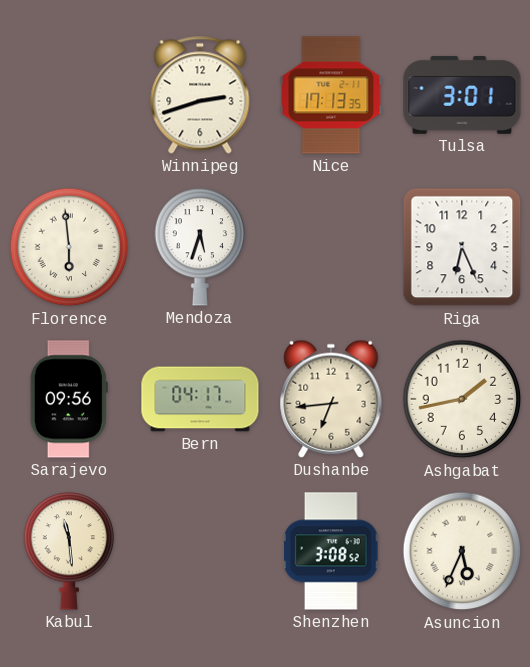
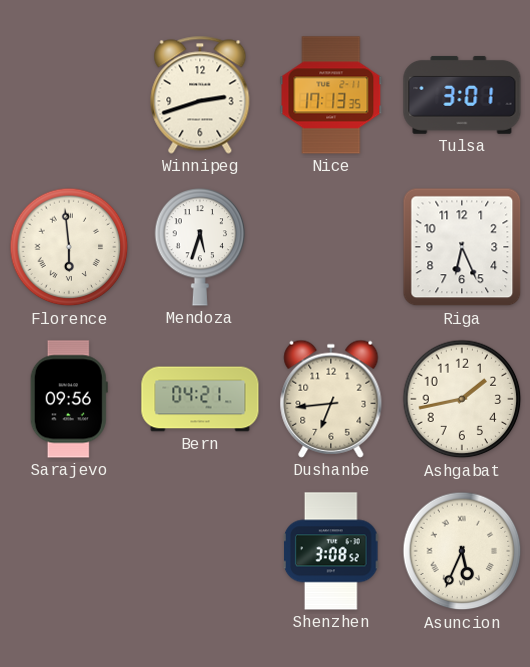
Bern: 04:17 -> 04:21
Kabul: 11:29 -> none
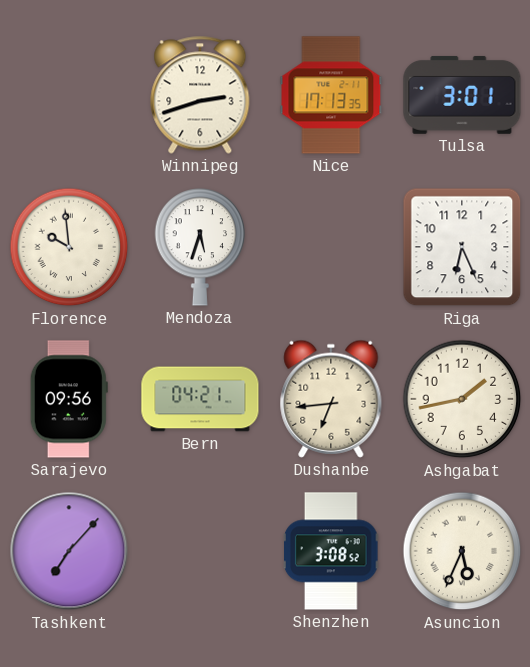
Florence: 5:59 -> 9:59
Tashkent: none -> 7:07
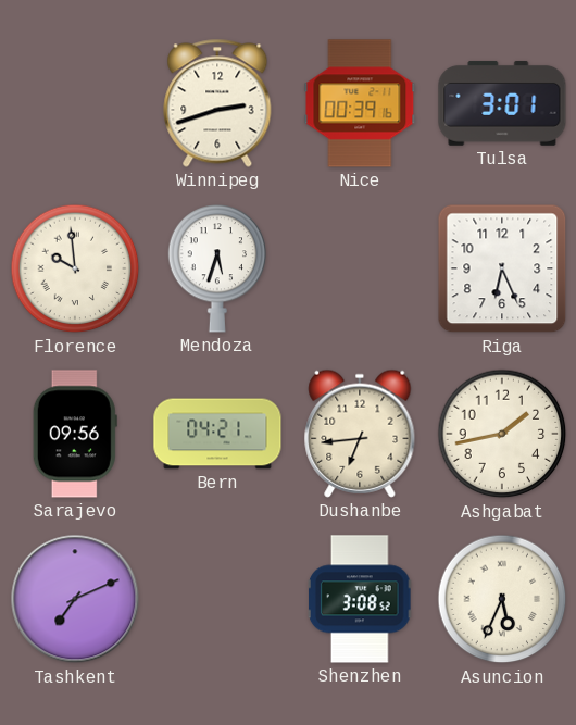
Nice: 17:13 -> 00:39
Tashkent: 7:07 -> 7:11
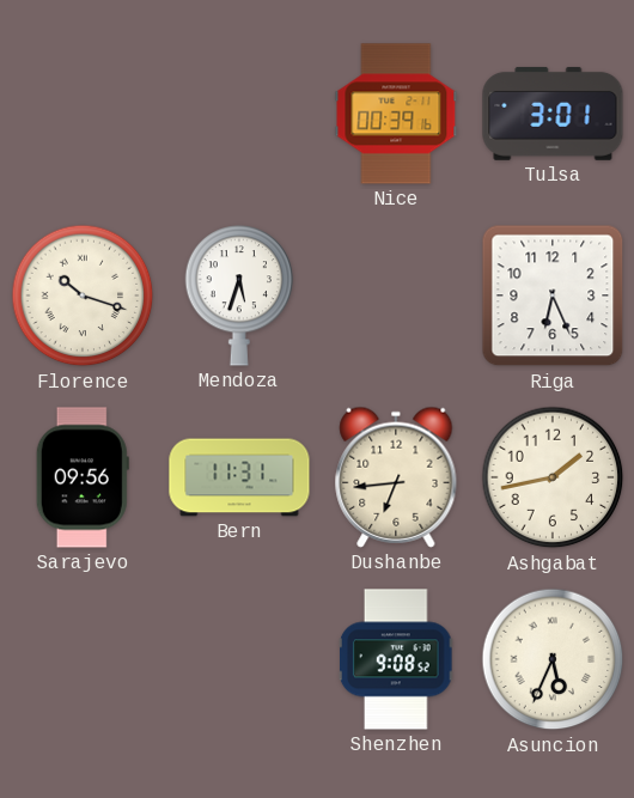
Winnipeg: 2:42 -> none
Florence: 9:59 -> 10:18
Bern: 04:21 -> 11:31
Tashkent: 7:11 -> none
Shenzhen: 3:08 -> 9:08
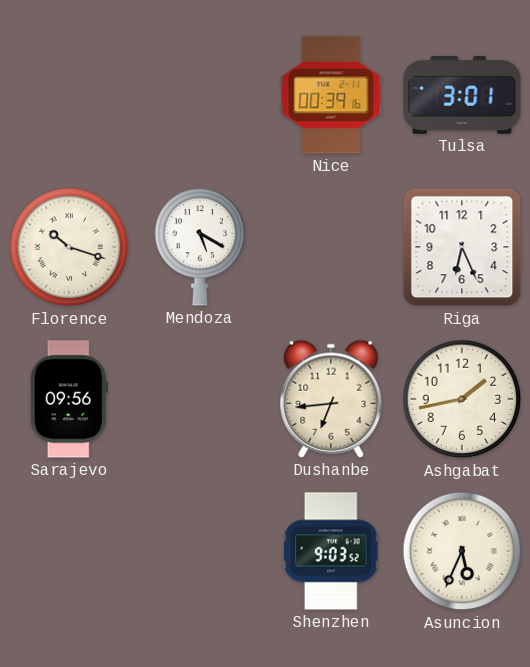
Mendoza: 5:33 -> 5:20
Bern: 11:31 -> none
Shenzhen: 9:08 -> 9:03
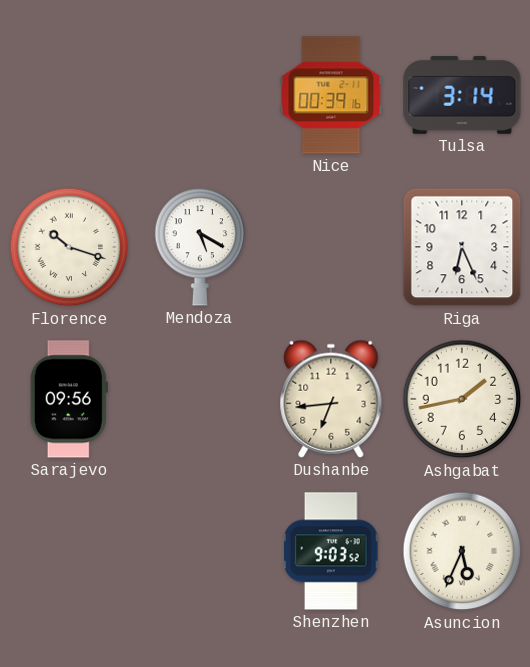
Tulsa: 3:01 -> 3:14
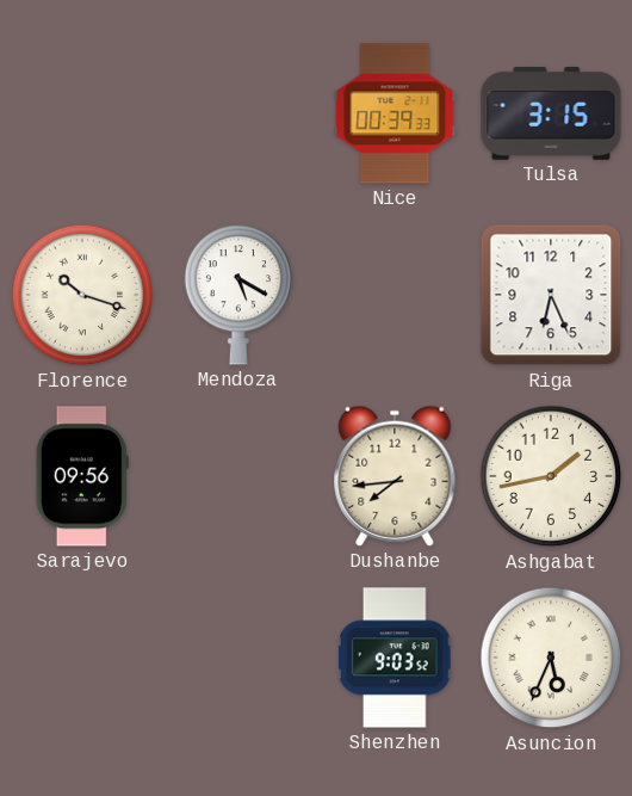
Nice: 00:39:16 -> 00:39:33
Tulsa: 3:14 -> 3:15
Dushanbe: 6:44 -> 7:44
